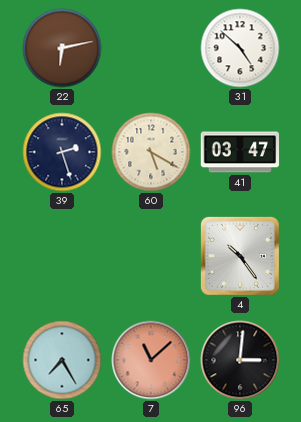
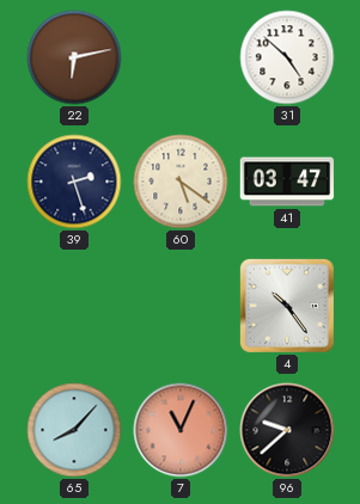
60: 5:20 -> 5:21
65: 7:25 -> 8:07
7: 11:08 -> 11:04
96: 3:01 -> 9:38
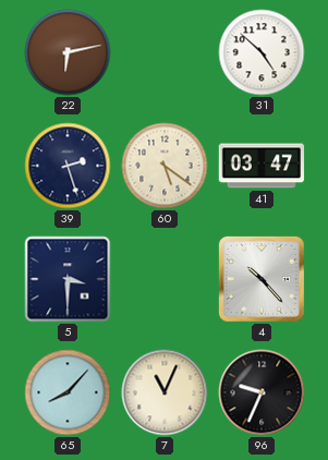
5: none -> 3:30
4: 10:24 -> 10:23
7 dial: salmon -> cream
96: 9:38 -> 9:34
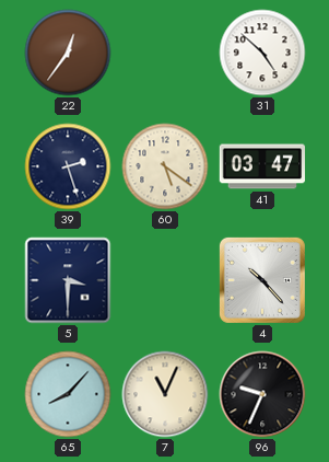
22: 6:13 -> 12:36
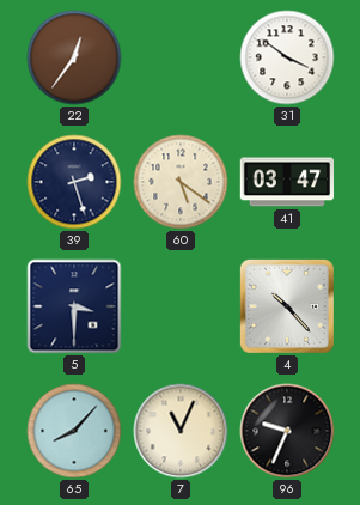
31: 4:52 -> 3:51
